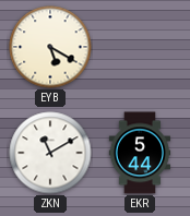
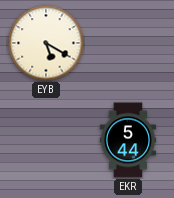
ZKN: 11:10 -> none
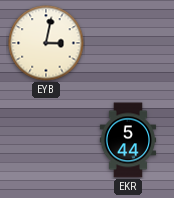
EYB: 5:20 -> 3:02
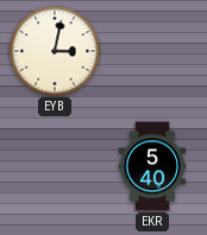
EKR: 5:44 -> 5:40
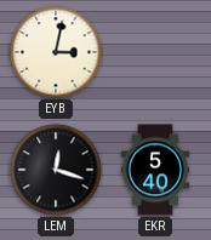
LEM: none -> 12:18
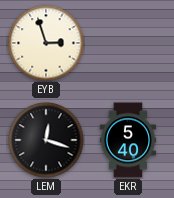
EYB: 3:02 -> 2:57
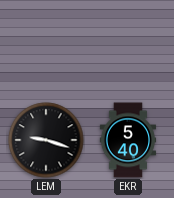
EYB: 2:57 -> none
LEM: 12:18 -> 9:18
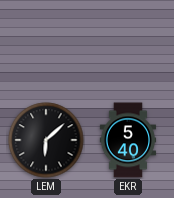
LEM: 9:18 -> 6:08
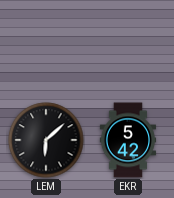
EKR: 5:40 -> 5:42
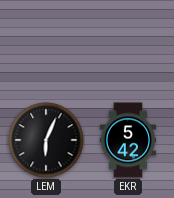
LEM: 6:08 -> 6:04
